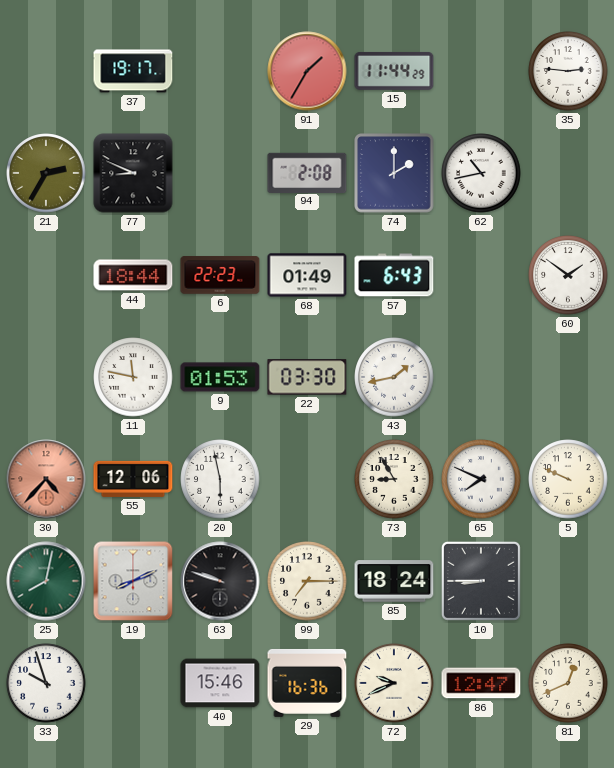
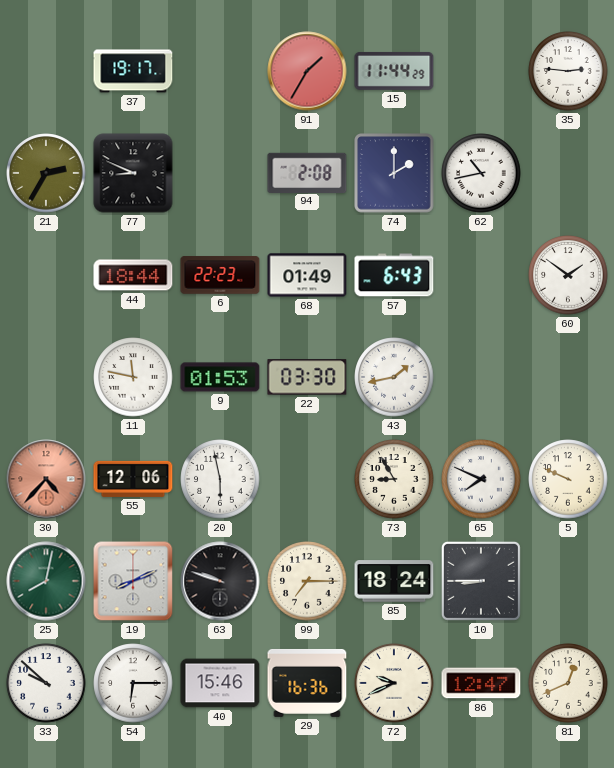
33: 9:57 -> 9:52
54: none -> 6:15
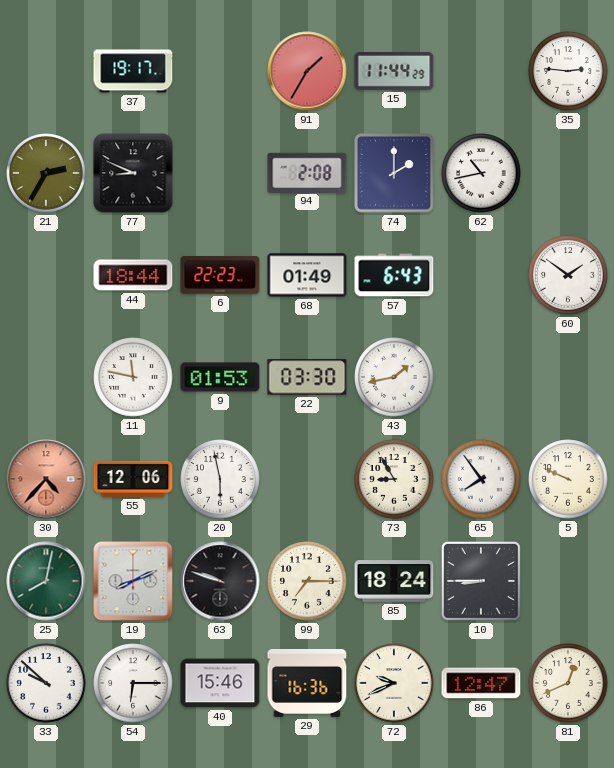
65: 7:49 -> 7:54
